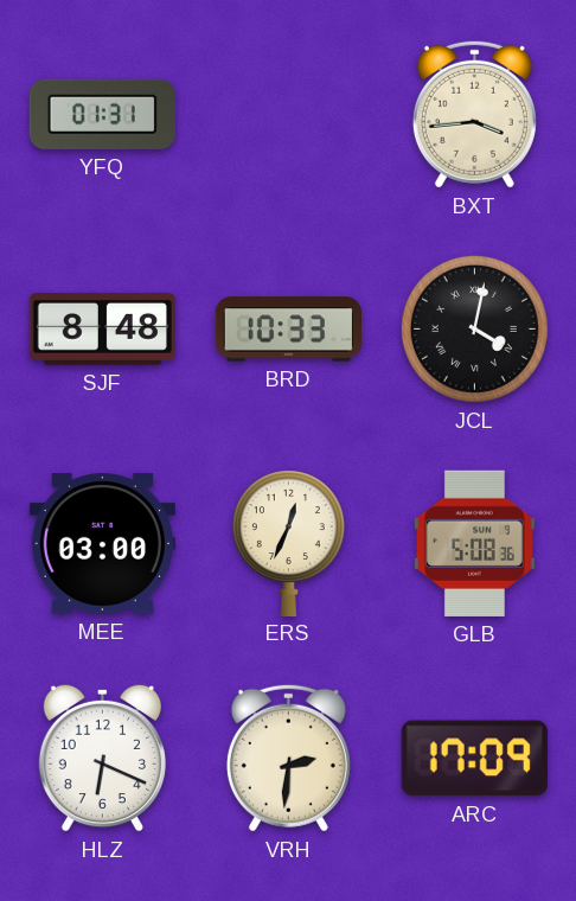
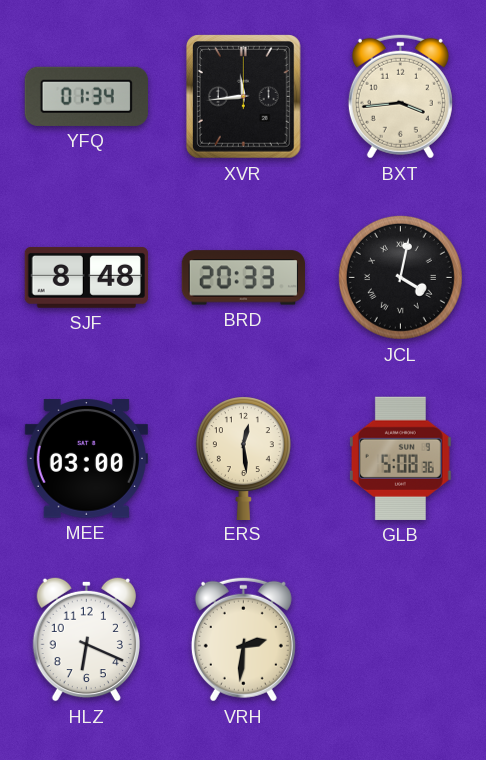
YFQ: 01:31 -> 01:34
XVR: none -> 11:44
BRD: 10:33 -> 20:33
ERS: 12:34 -> 12:29
ARC: 17:09 -> none
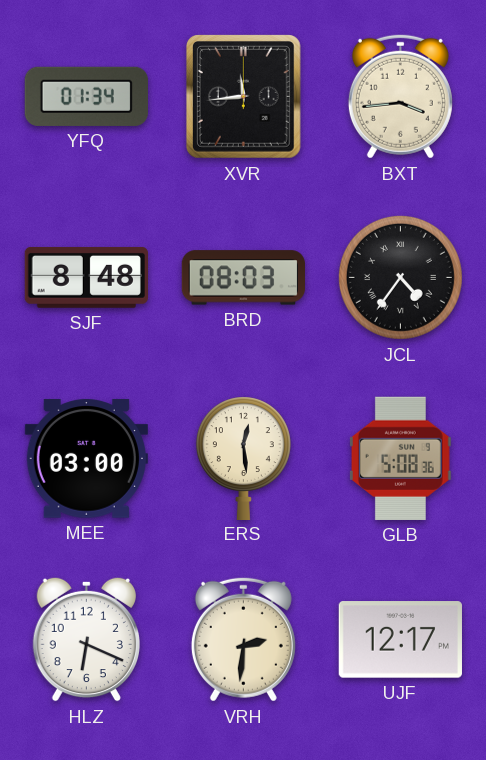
BRD: 20:33 -> 08:03
JCL: 4:02 -> 4:36
UJF: none -> 12:17
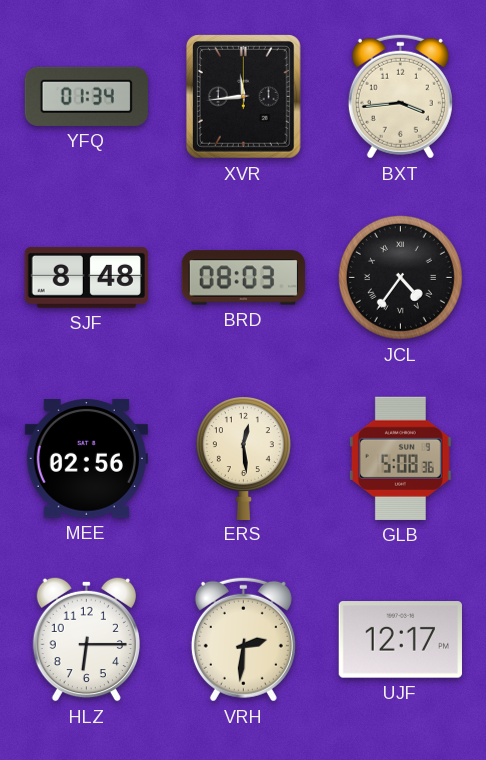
MEE: 03:00 -> 02:56
HLZ: 6:19 -> 6:15
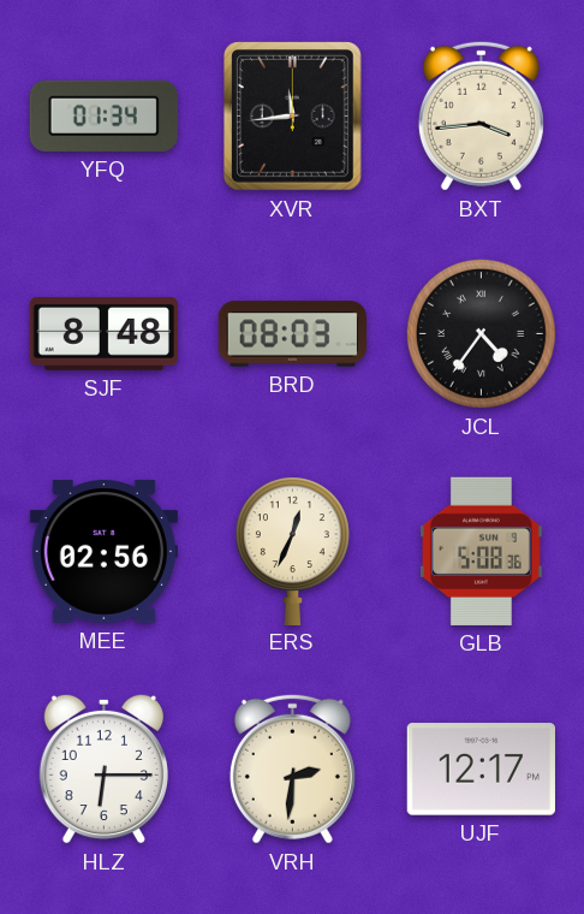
ERS: 12:29 -> 12:34
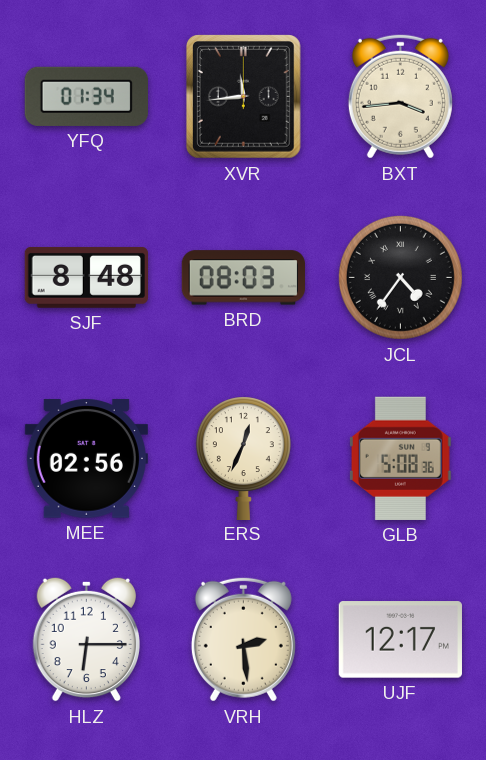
VRH: 2:31 -> 2:29
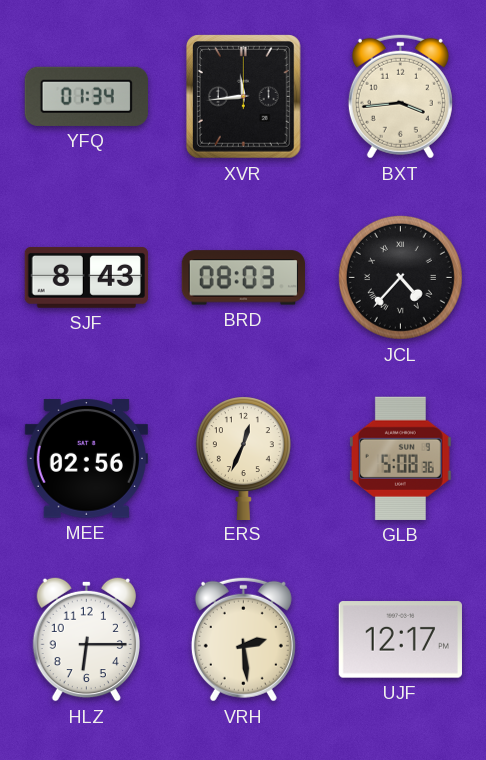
SJF: 8:48 -> 8:43
JCL: 4:36 -> 4:37
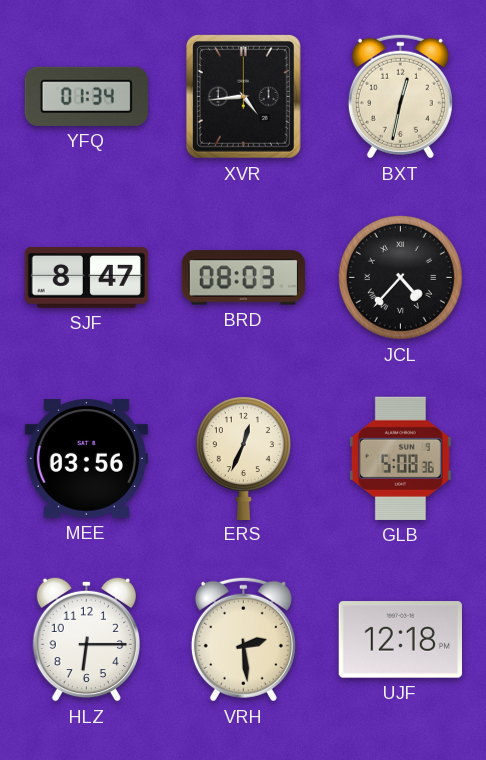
XVR: 11:44 -> 4:44
BXT: 3:44 -> 12:32
SJF: 8:43 -> 8:47
MEE: 02:56 -> 03:56
UJF: 12:17 -> 12:18
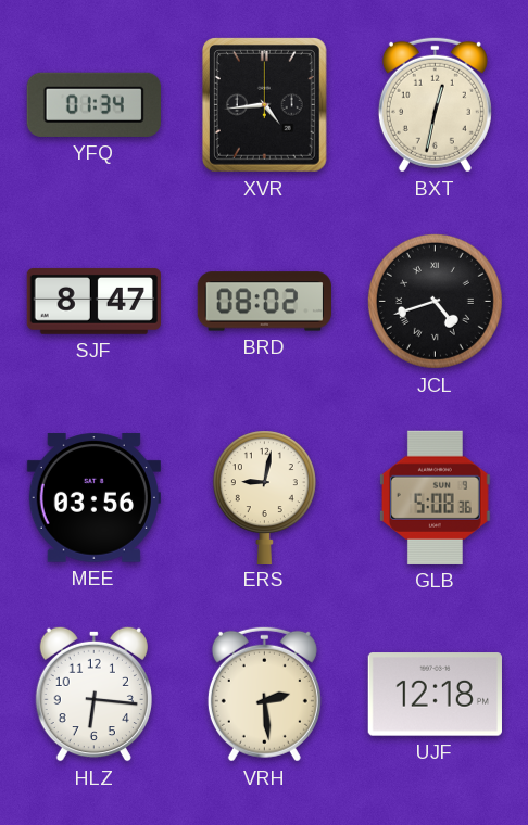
BRD: 08:03 -> 08:02
JCL: 4:37 -> 4:42
ERS: 12:34 -> 9:02
HLZ: 6:15 -> 6:16
